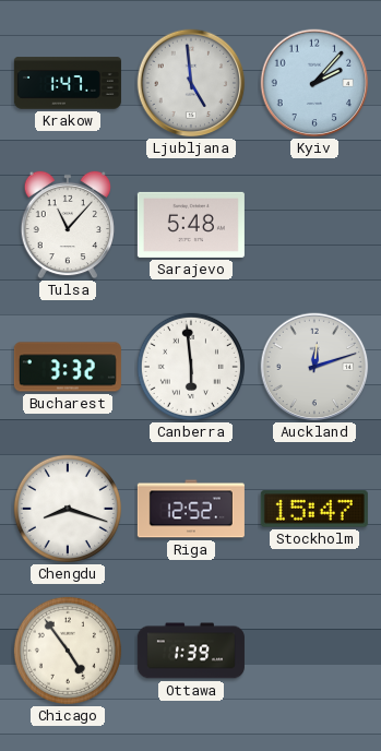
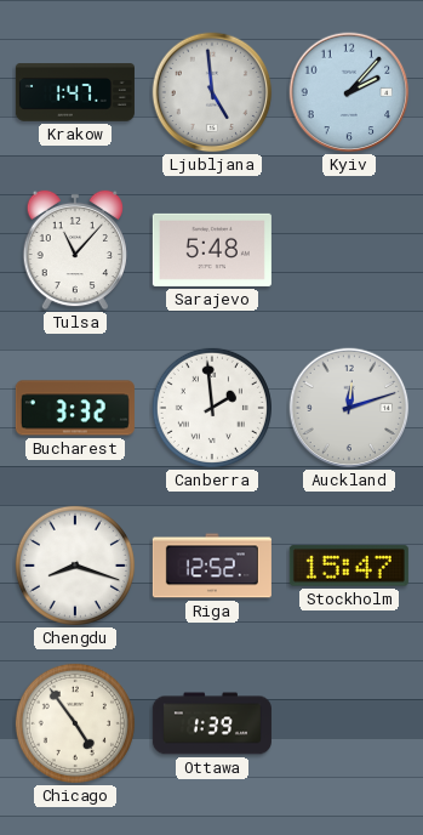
Canberra: 5:59 -> 1:59
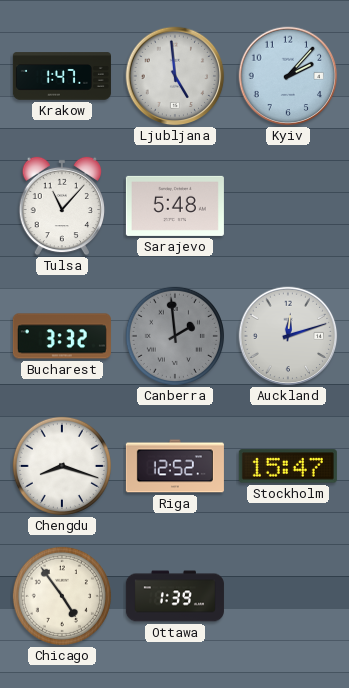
Canberra dial: white -> grey
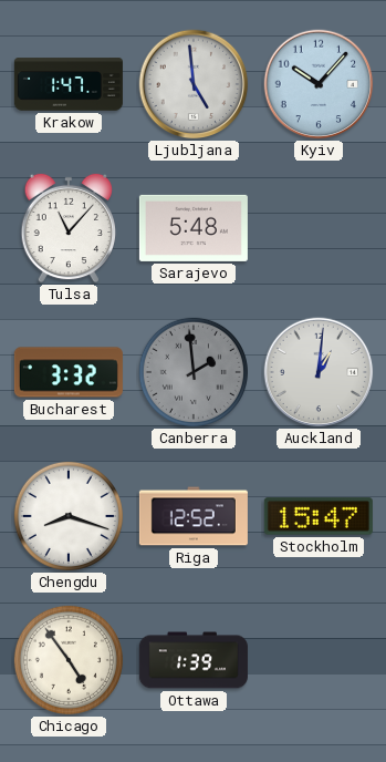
Kyiv: 2:07 -> 10:07
Auckland: 12:12 -> 1:01
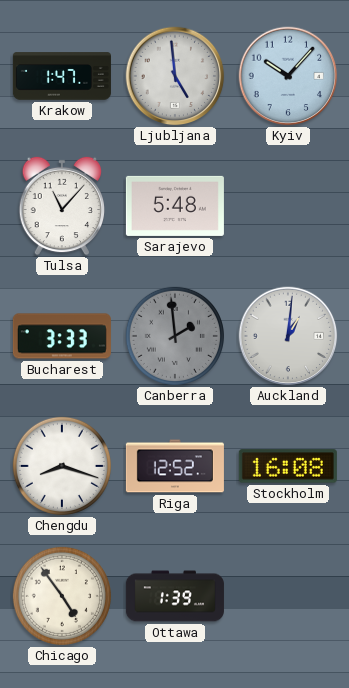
Bucharest: 3:32 -> 3:33
Stockholm: 15:47 -> 16:08
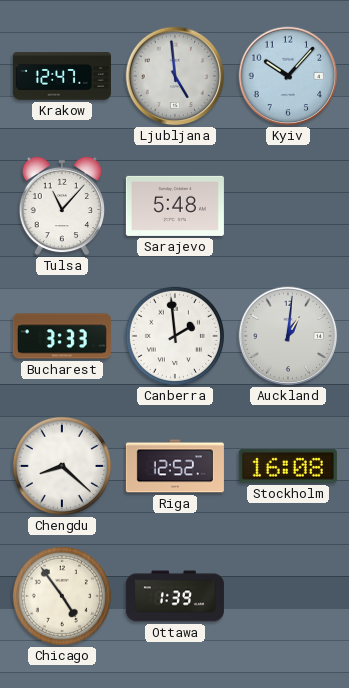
Krakow: 1:47 -> 12:47
Canberra dial: grey -> white
Chengdu: 8:18 -> 8:22
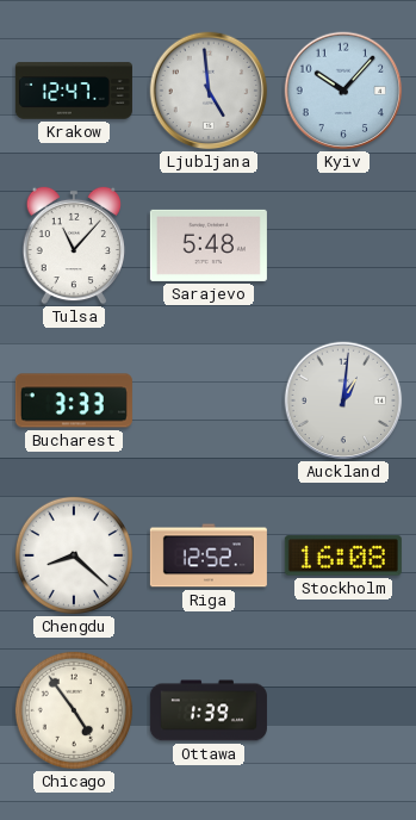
Canberra: 1:59 -> none
